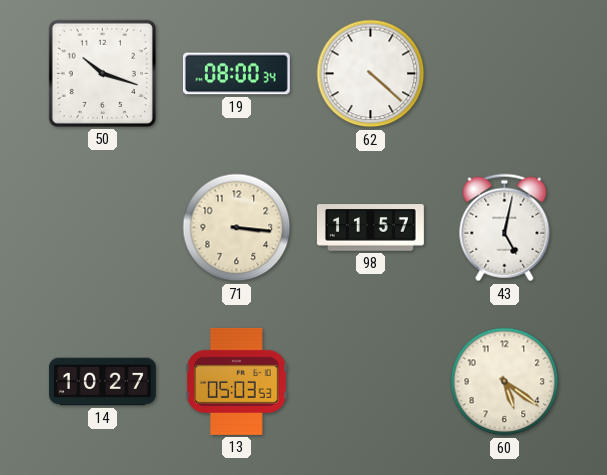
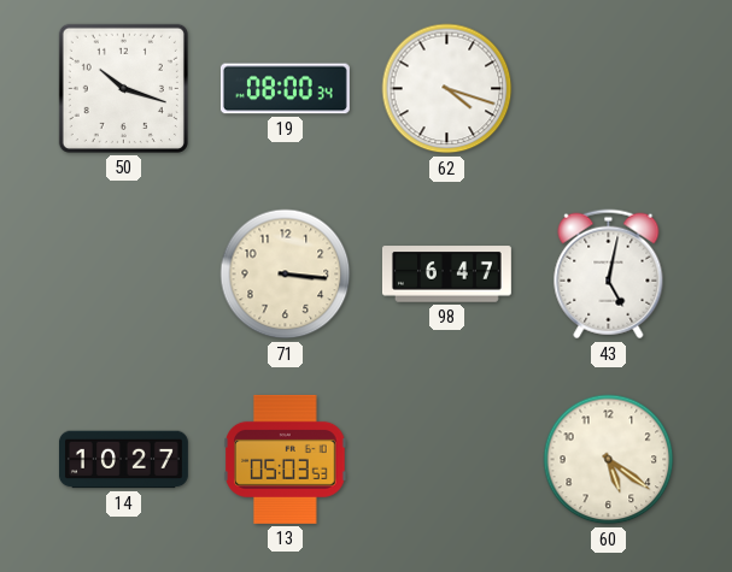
62: 4:22 -> 4:18
98: 11:57 -> 6:47
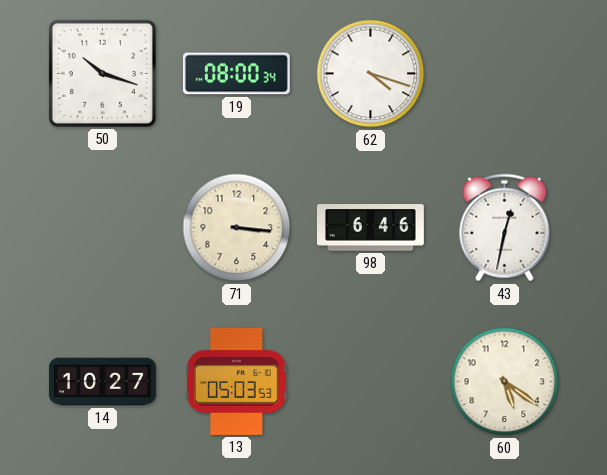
98: 6:47 -> 6:46
43: 5:02 -> 12:32
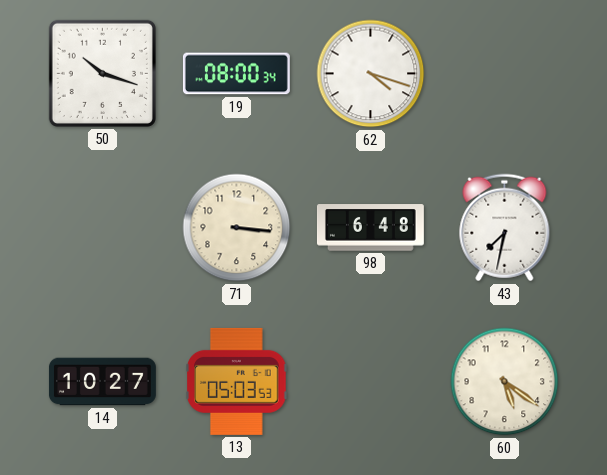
98: 6:46 -> 6:48
43: 12:32 -> 7:32
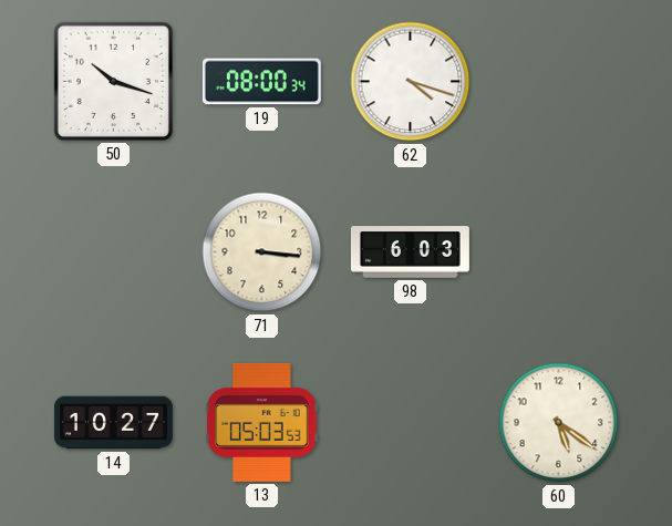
98: 6:48 -> 6:03
43: 7:32 -> none
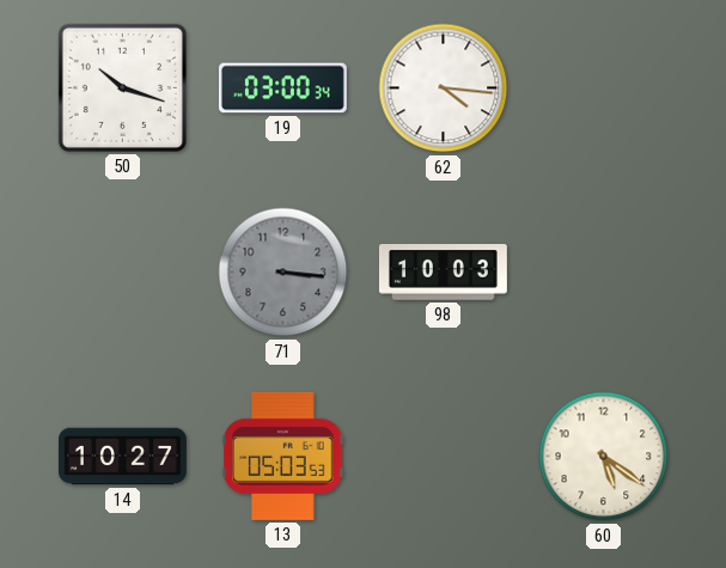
19: 08:00 -> 03:00
62: 4:18 -> 4:16
71 dial: cream -> grey
98: 6:03 -> 10:03
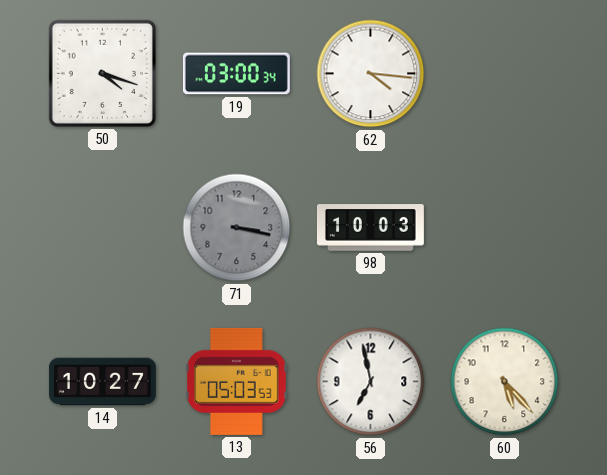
50: 10:18 -> 4:18
71: 3:16 -> 3:17
56: none -> 6:58
60: 5:21 -> 5:23
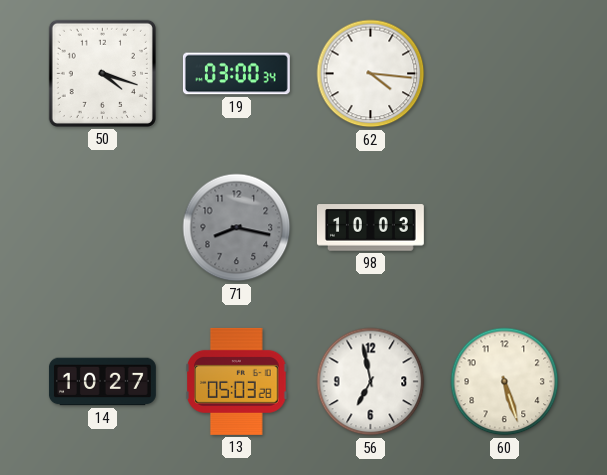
71: 3:17 -> 8:17
13: 05:03:53 -> 05:03:28
60: 5:23 -> 5:27
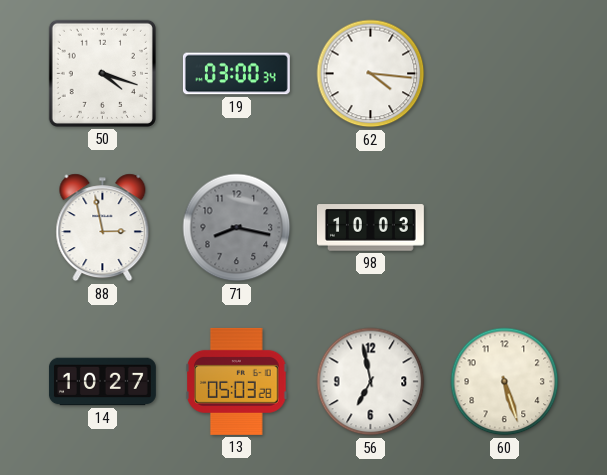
88: none -> 2:58
